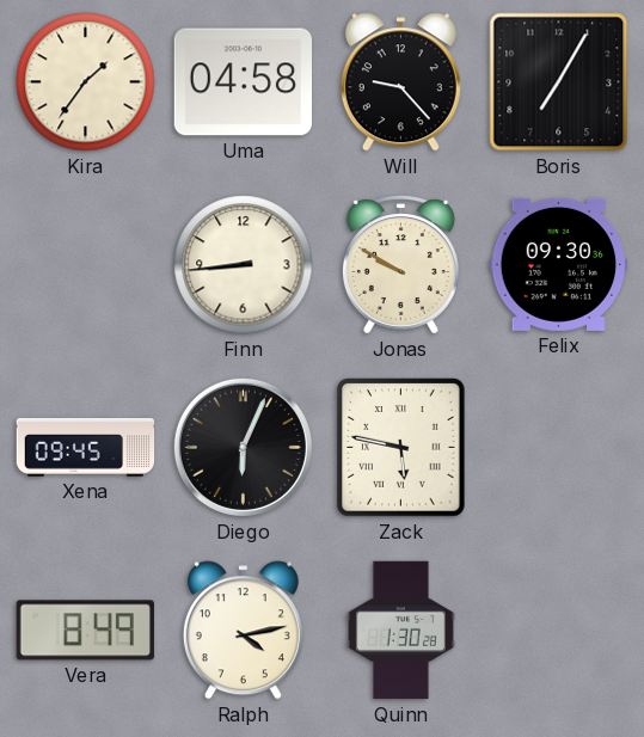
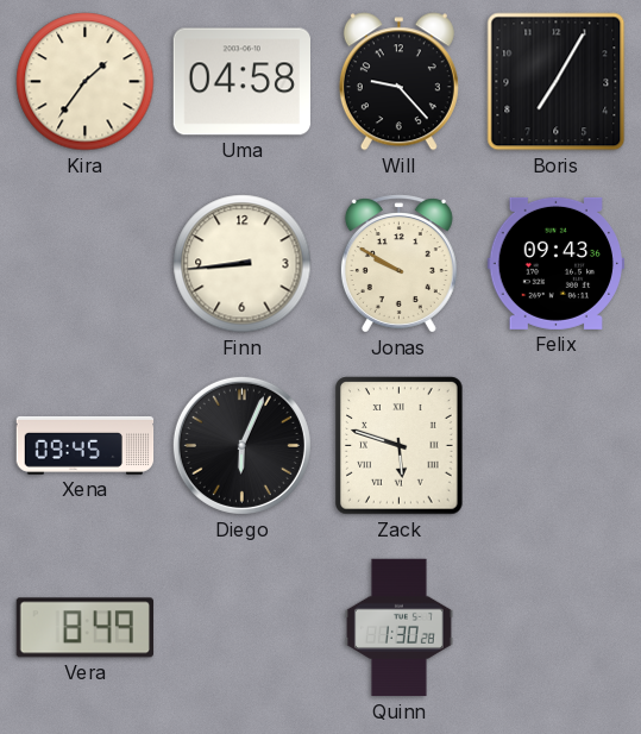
Felix: 09:30 -> 09:43
Zack: 5:47 -> 5:48
Ralph: 4:13 -> none
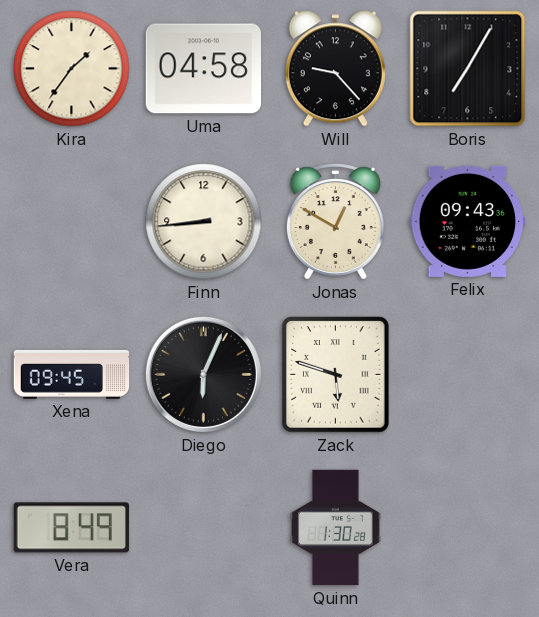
Jonas: 9:50 -> 12:50
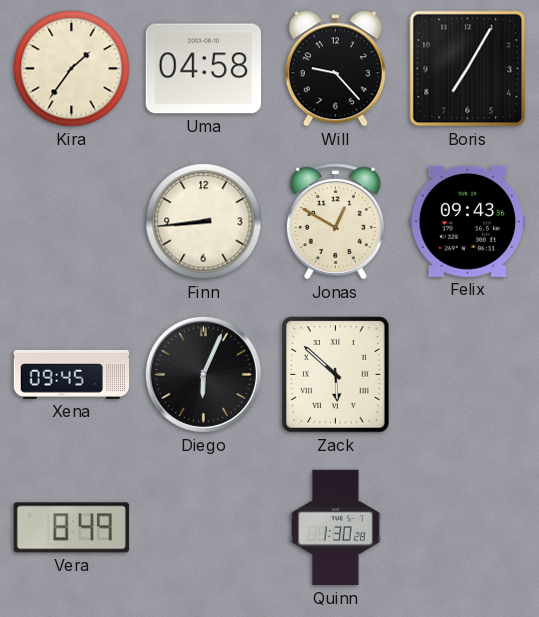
Zack: 5:48 -> 5:52
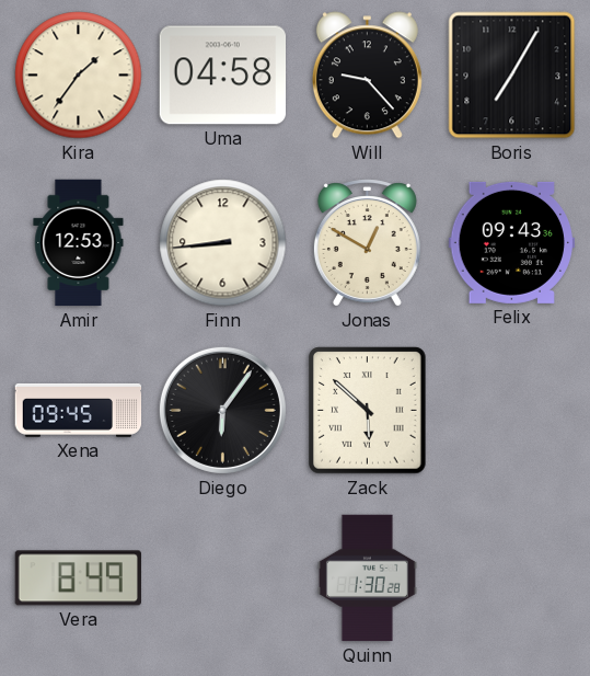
Amir: none -> 12:53
Diego: 6:04 -> 6:06
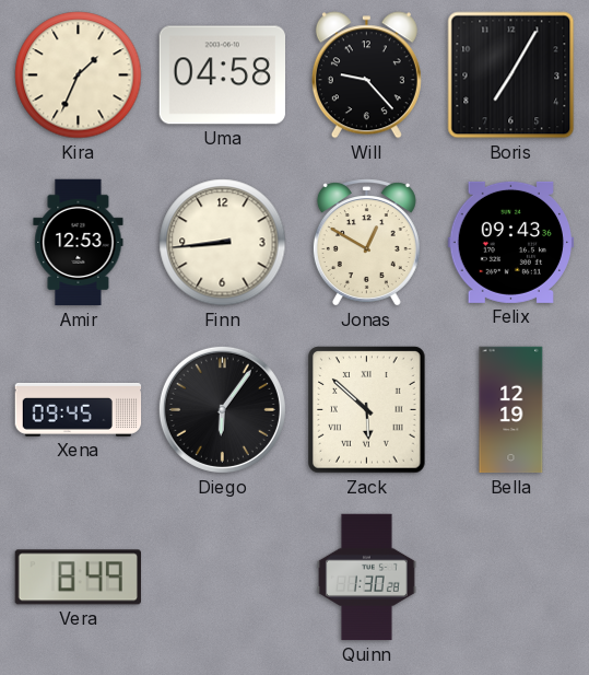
Kira: 1:36 -> 1:34
Bella: none -> 12:19
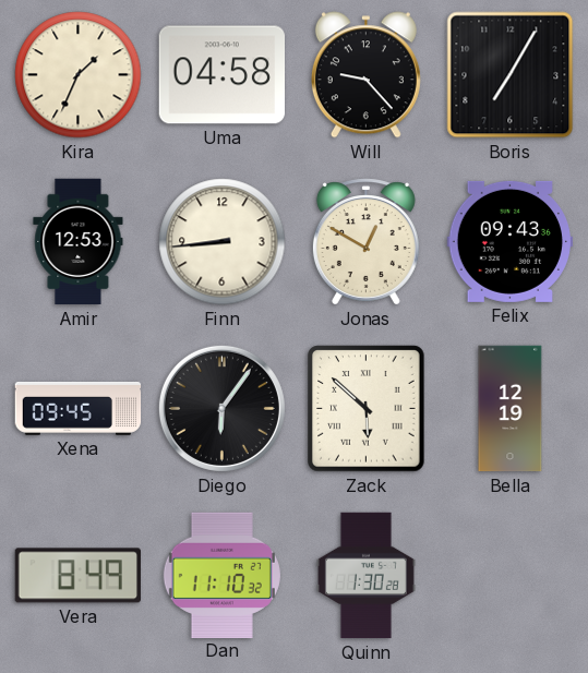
Dan: none -> 11:10
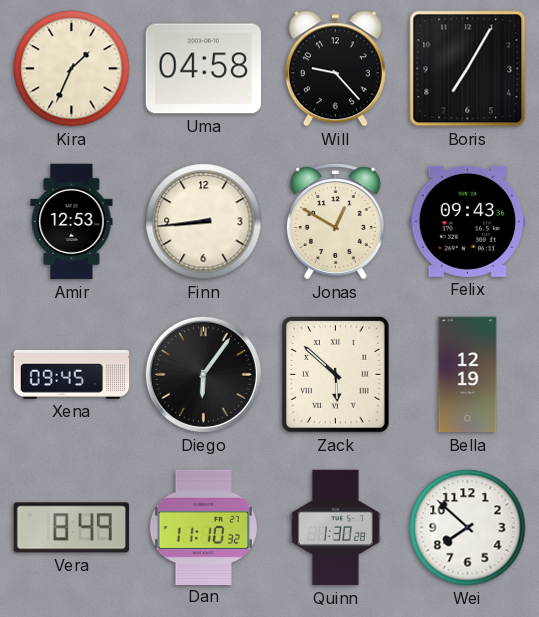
Wei: none -> 7:52
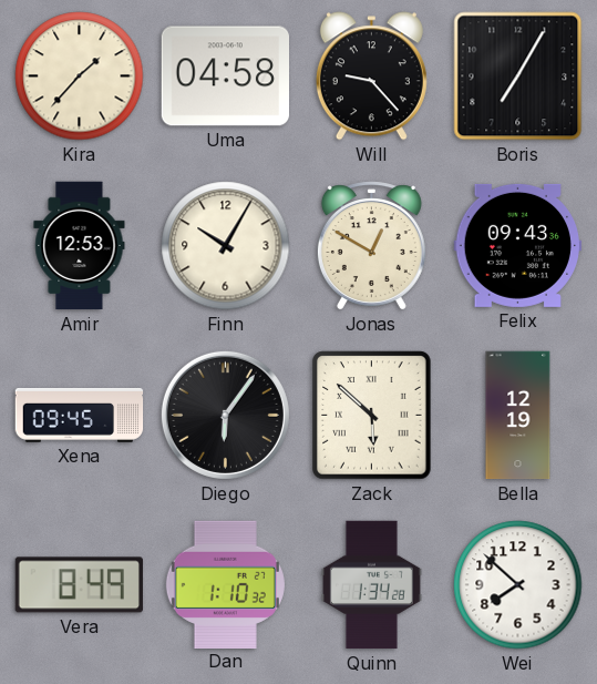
Kira: 1:34 -> 1:37
Finn: 8:44 -> 10:05
Dan: 11:10 -> 1:10
Quinn: 1:30 -> 1:34
